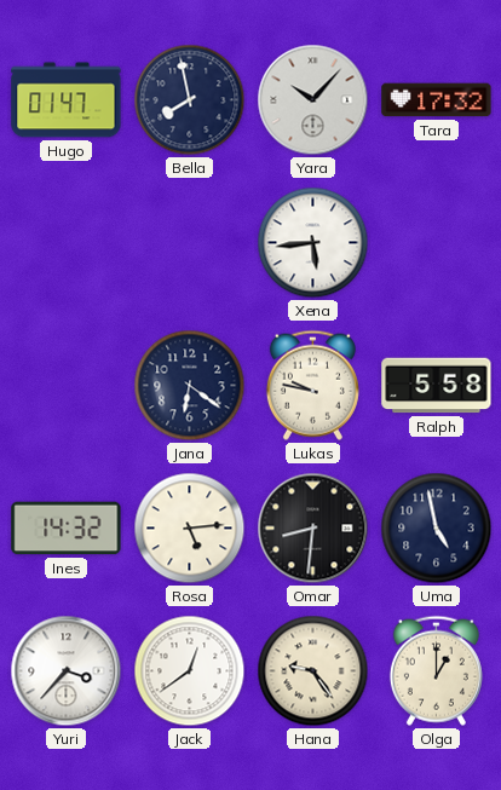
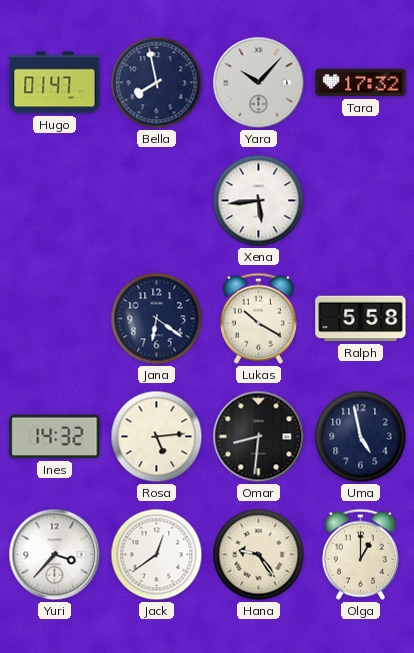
Lukas: 9:47 -> 10:20
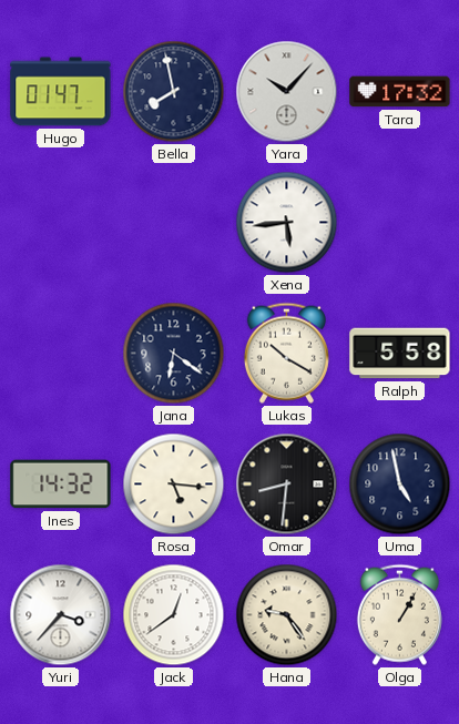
Rosa: 5:14 -> 5:16
Olga: 1:00 -> 1:05
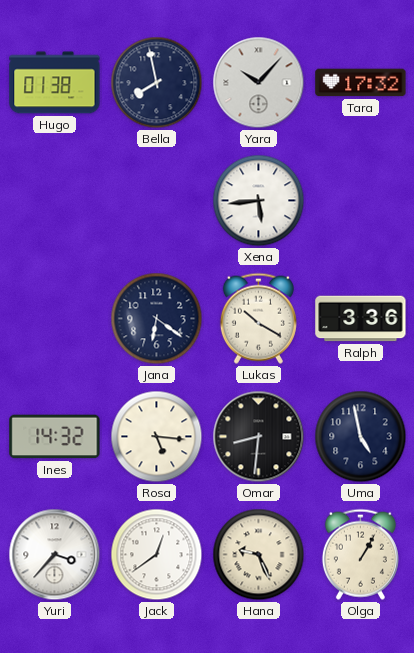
Hugo: 01:47 -> 01:38
Ralph: 5:58 -> 3:36
Hana: 9:24 -> 9:26
